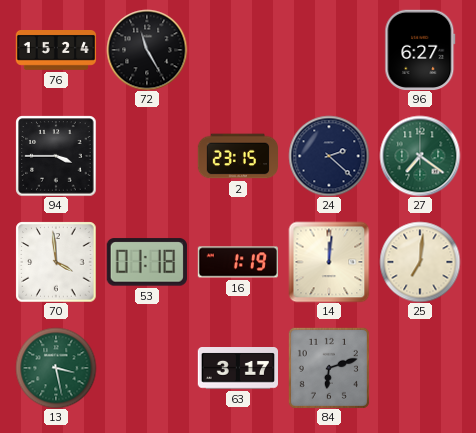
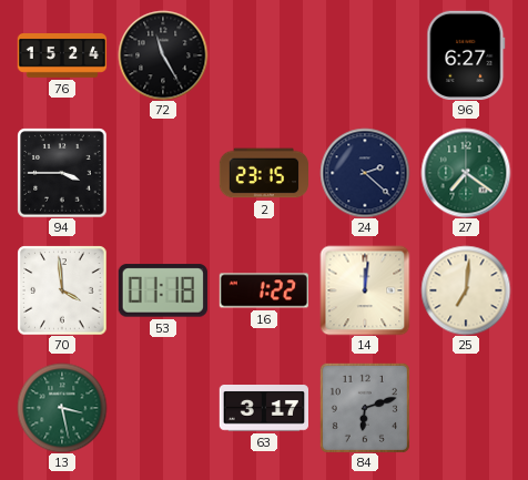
16: 1:19 -> 1:22
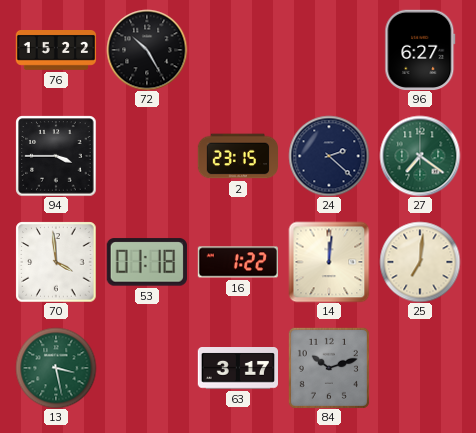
76: 15:24 -> 15:22
72: 11:25 -> 10:25
84: 6:12 -> 10:12
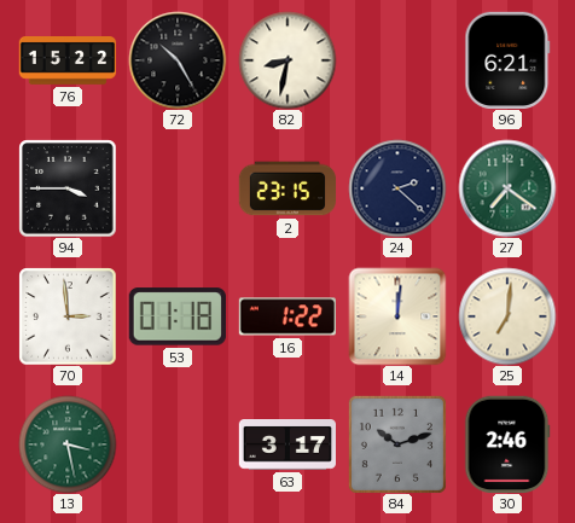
82: none -> 8:32
96: 6:27 -> 6:21
70: 3:59 -> 2:59
30: none -> 2:46
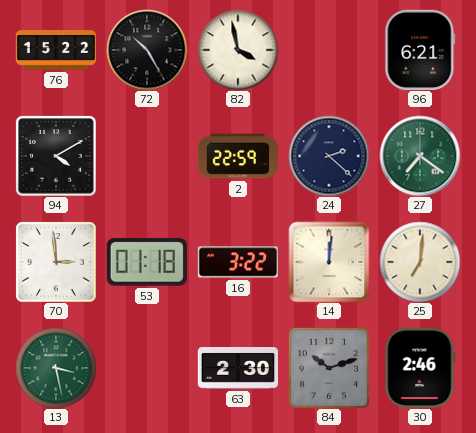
82: 8:32 -> 3:58
94: 3:45 -> 4:10
2: 23:15 -> 22:59
16: 1:22 -> 3:22
63: 3:17 -> 2:30
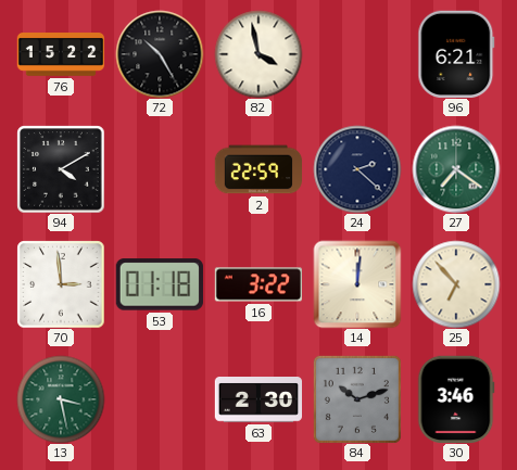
25: 7:01 -> 6:53
30: 2:46 -> 3:46
